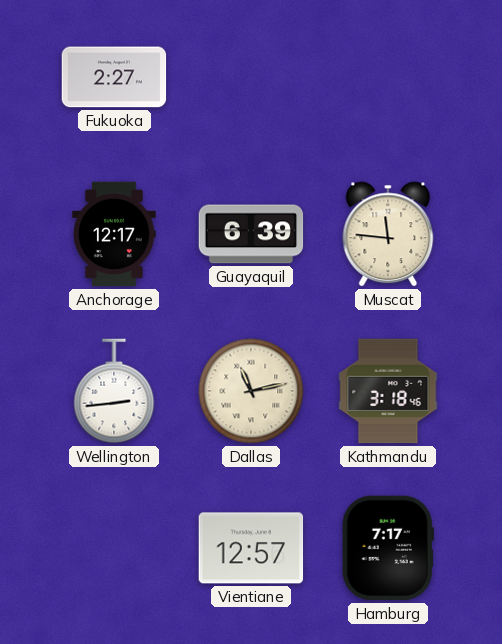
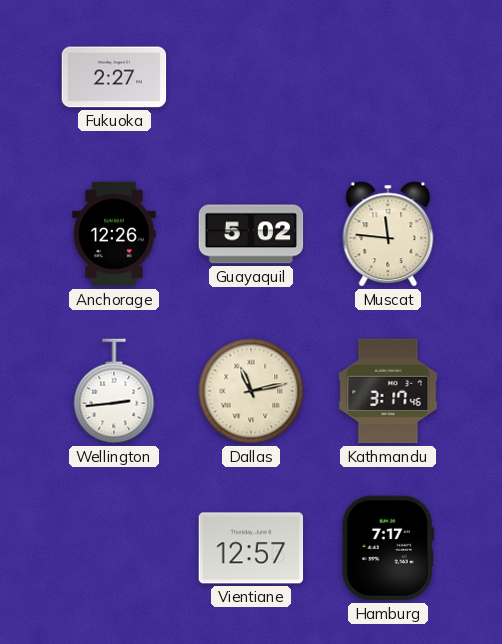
Anchorage: 12:17 -> 12:26
Guayaquil: 6:39 -> 5:02
Kathmandu: 3:18 -> 3:17
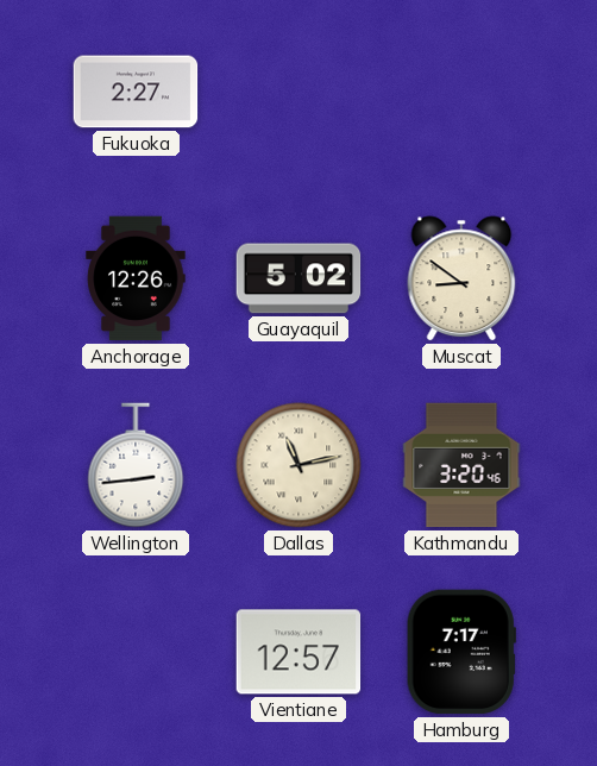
Muscat: 11:46 -> 8:51
Kathmandu: 3:17 -> 3:20
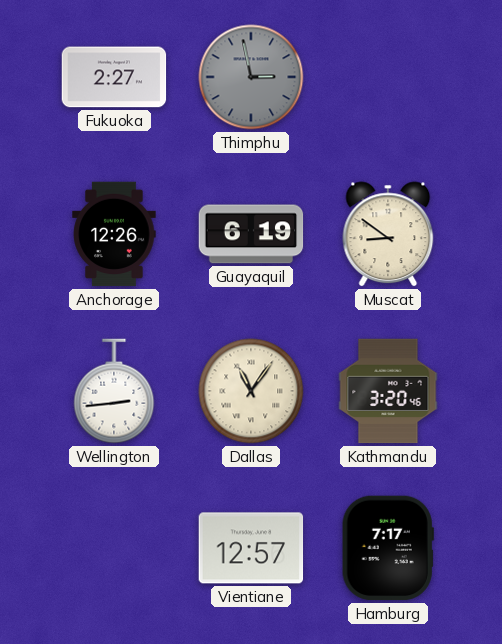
Thimphu: none -> 2:58
Guayaquil: 5:02 -> 6:19
Dallas: 11:13 -> 11:06
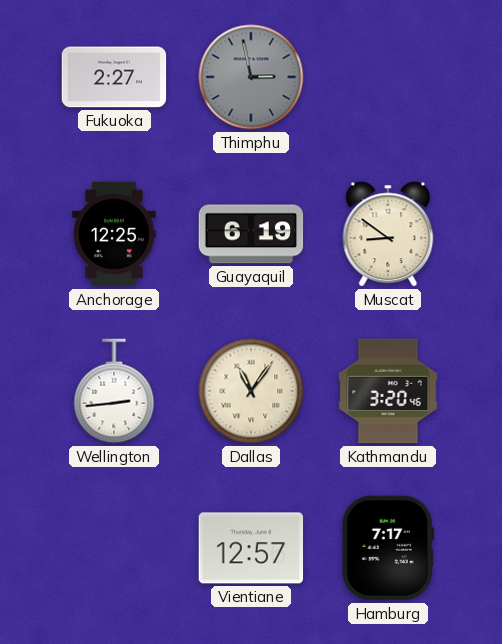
Anchorage: 12:26 -> 12:25
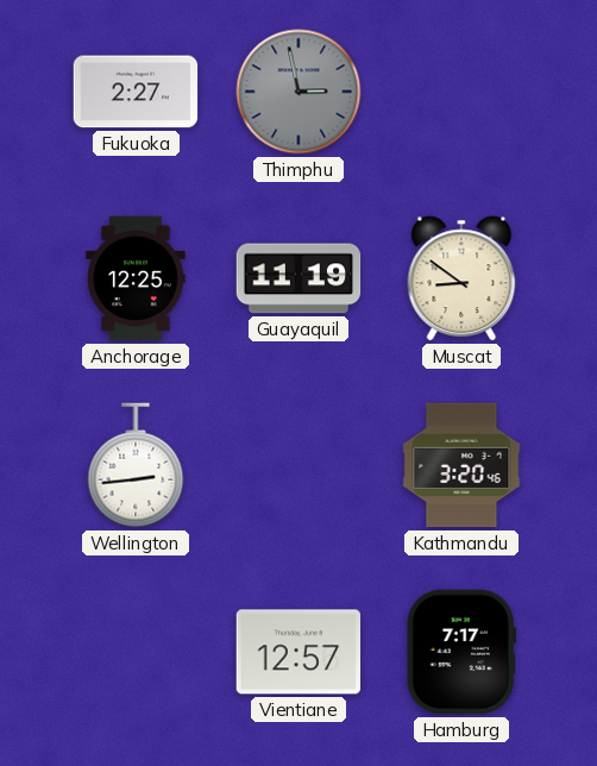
Guayaquil: 6:19 -> 11:19
Dallas: 11:06 -> none
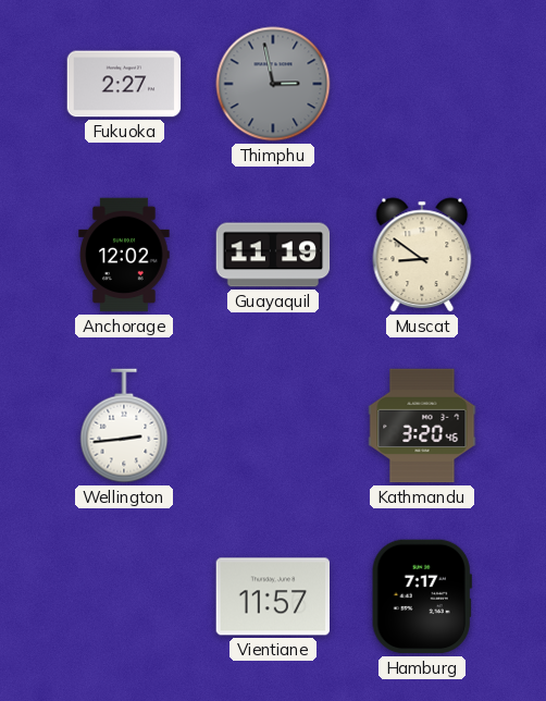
Anchorage: 12:25 -> 12:02
Vientiane: 12:57 -> 11:57
